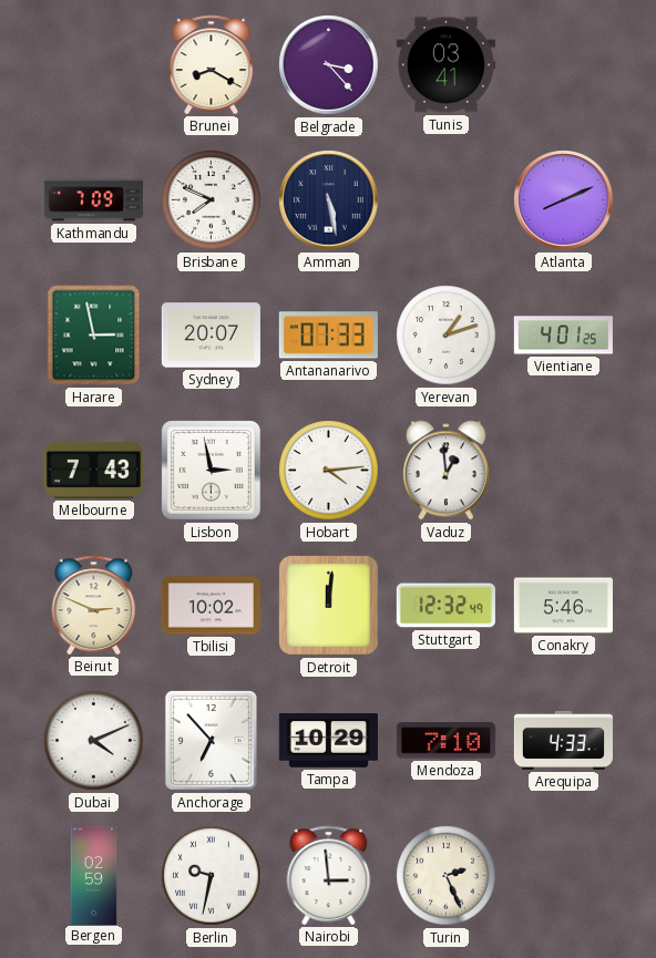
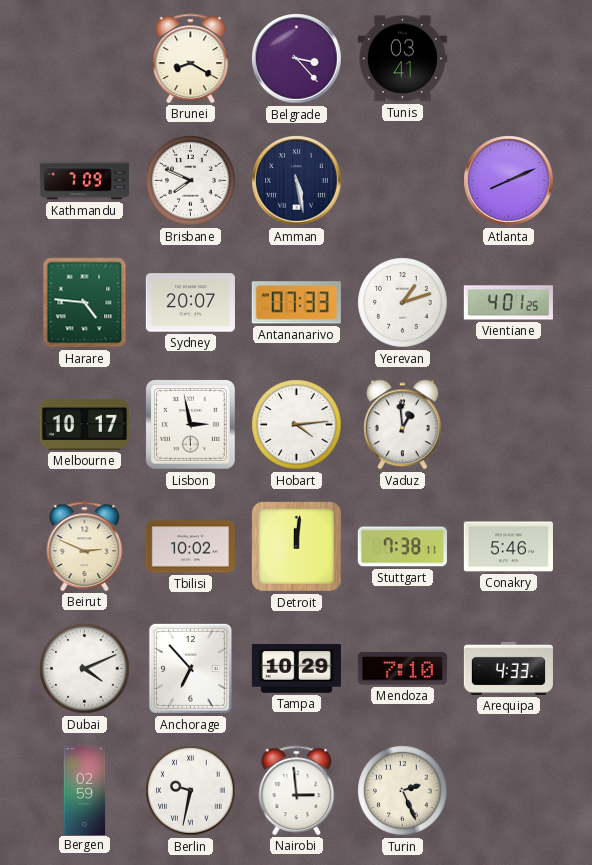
Harare: 2:58 -> 4:46
Melbourne: 7:43 -> 10:17
Stuttgart: 12:32 -> 7:38
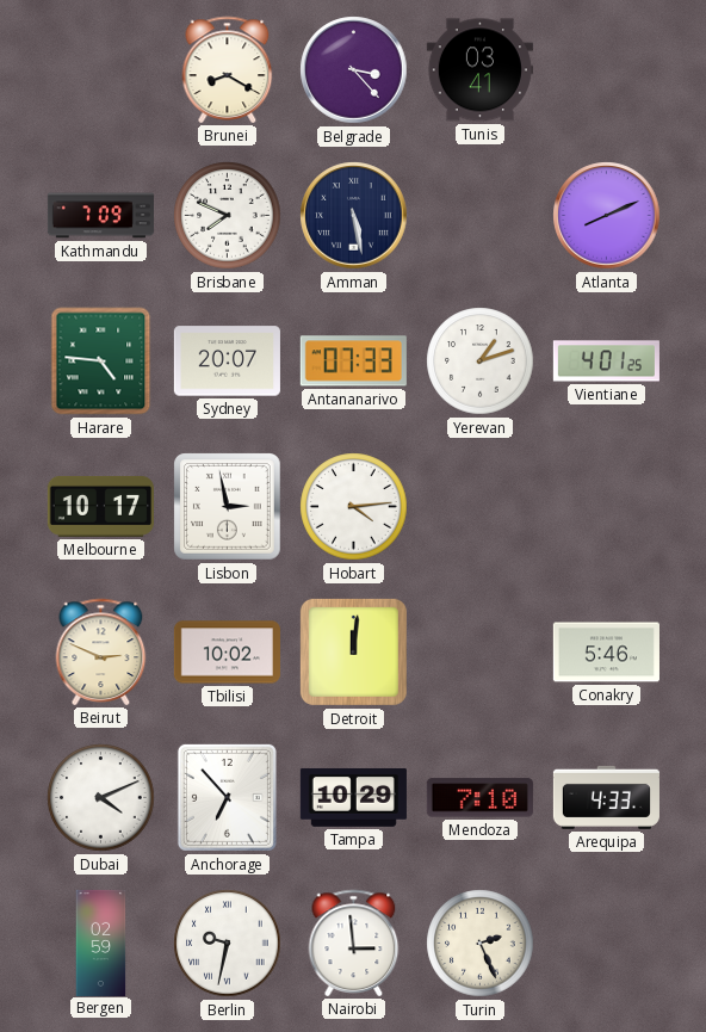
Vaduz: 12:59 -> none
Stuttgart: 7:38 -> none
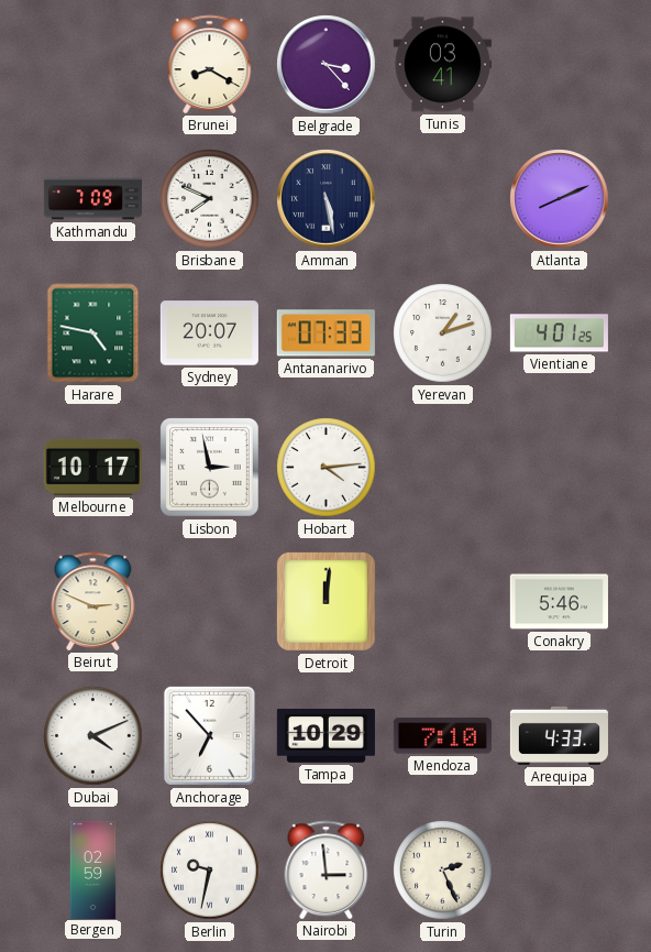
Harare: 4:46 -> 4:47
Tbilisi: 10:02 -> none
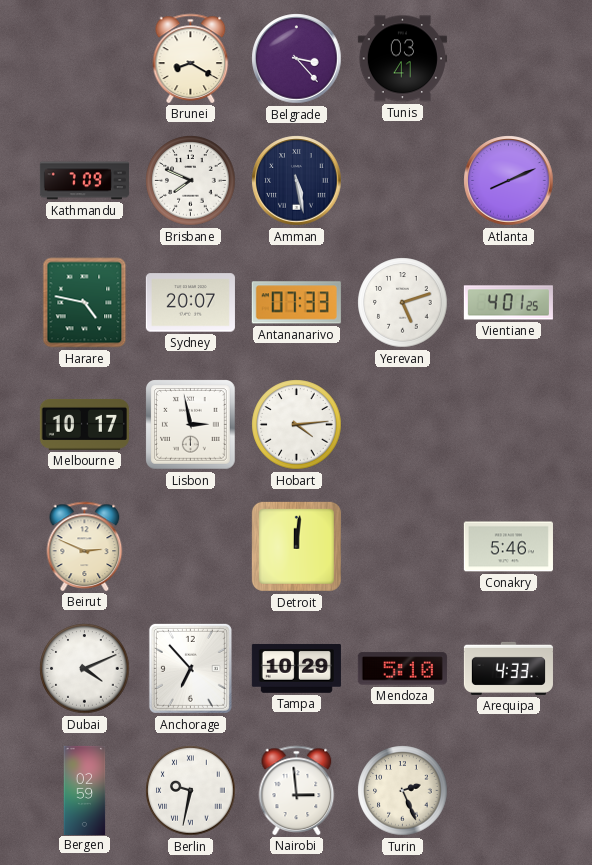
Yerevan: 1:12 -> 5:12
Mendoza: 7:10 -> 5:10
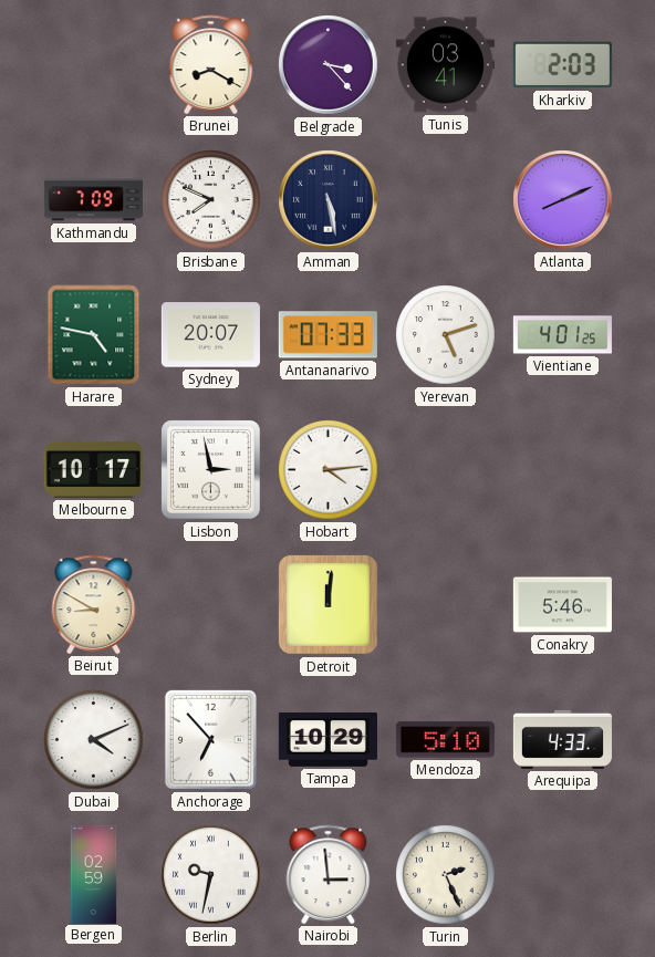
Kharkiv: none -> 2:03
Beirut: 2:49 -> 8:50
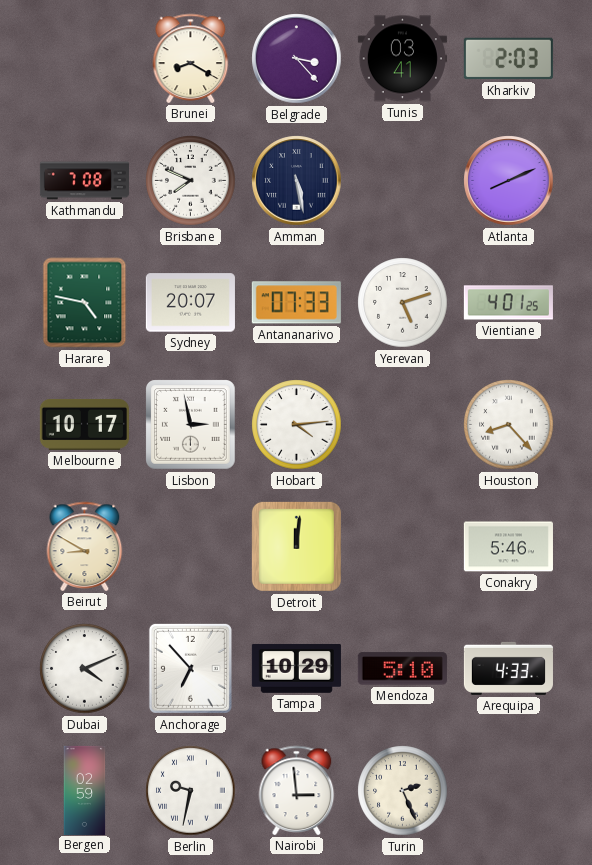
Kathmandu: 7:09 -> 7:08
Houston: none -> 8:23
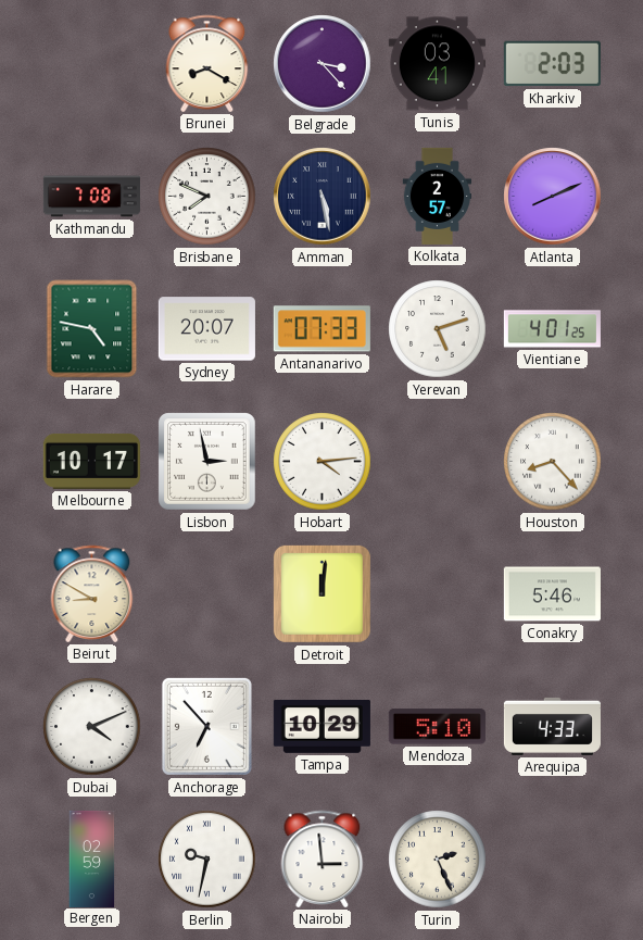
Kolkata: none -> 2:57
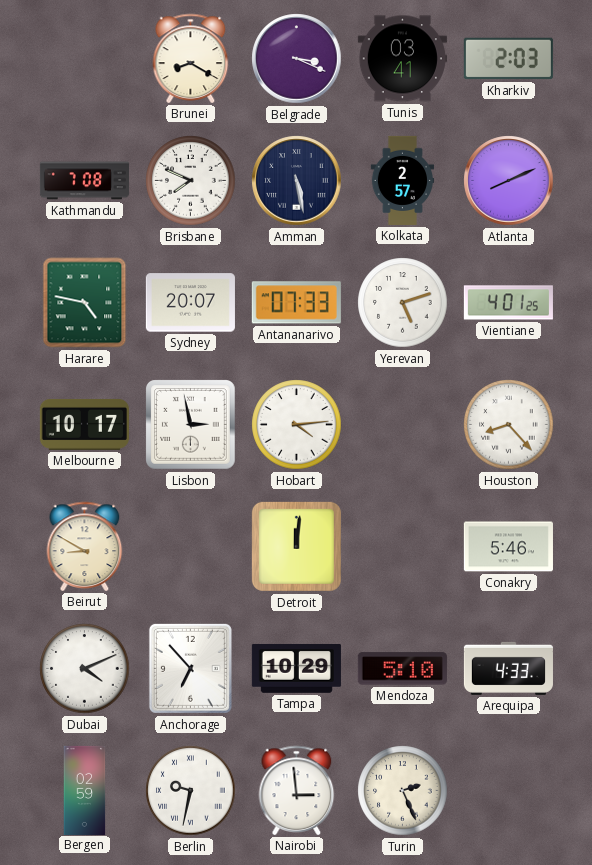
Belgrade: 3:23 -> 3:19
